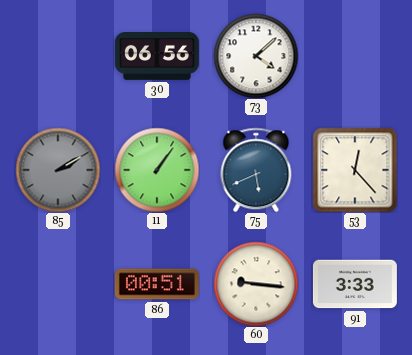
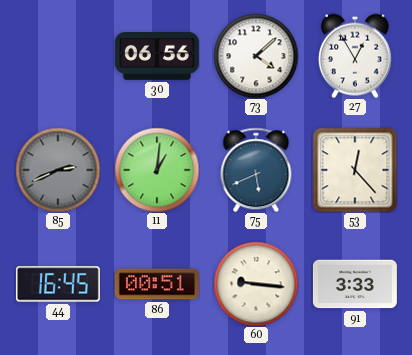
27: none -> 12:55
85: 2:10 -> 2:41
11: 1:06 -> 1:01
44: none -> 16:45
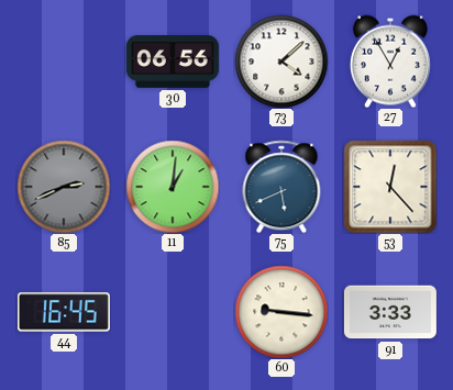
86: 00:51 -> none
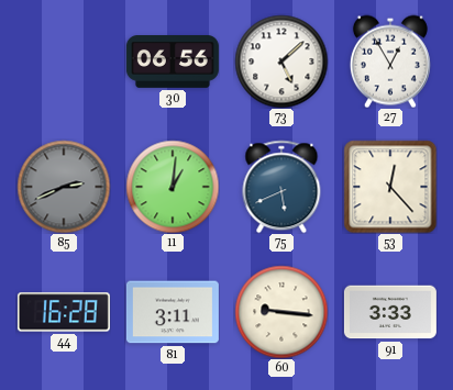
73: 4:08 -> 5:08
44: 16:45 -> 16:28
81: none -> 3:11
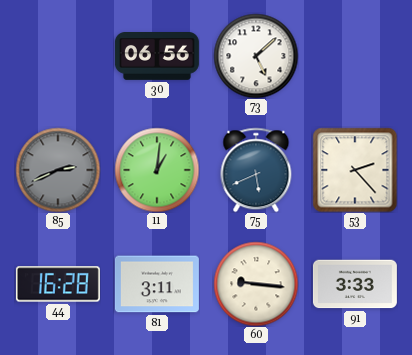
27: 12:55 -> none
53: 12:23 -> 2:23
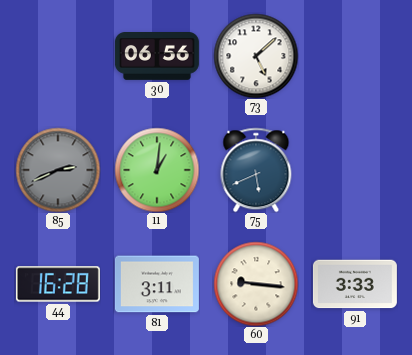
53: 2:23 -> none
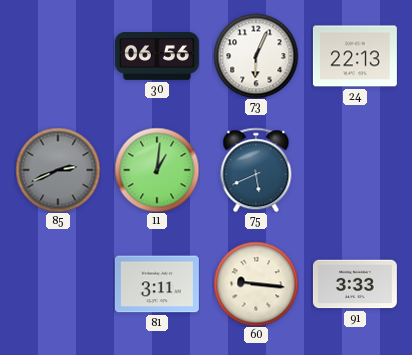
73: 5:08 -> 6:04
24: none -> 22:13
44: 16:28 -> none
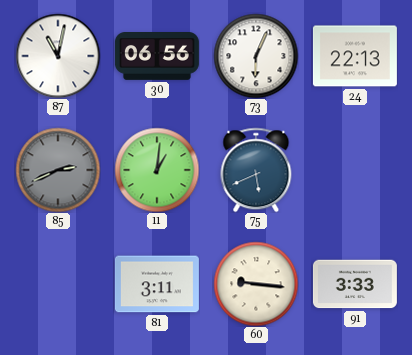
87: none -> 11:02
